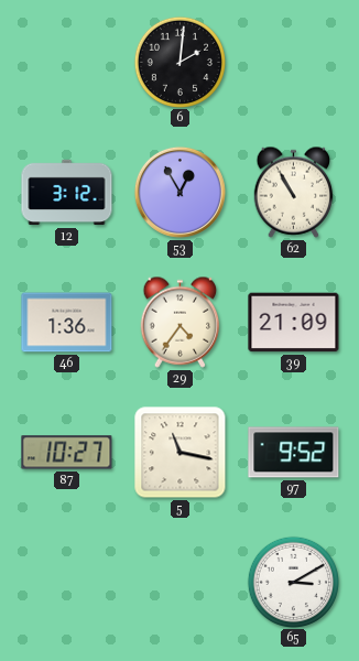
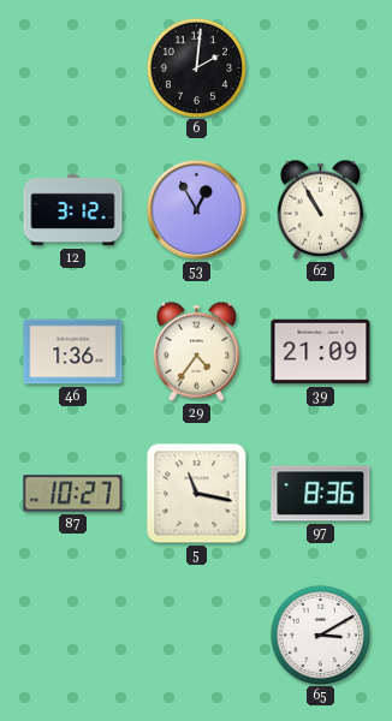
97: 9:52 -> 8:36
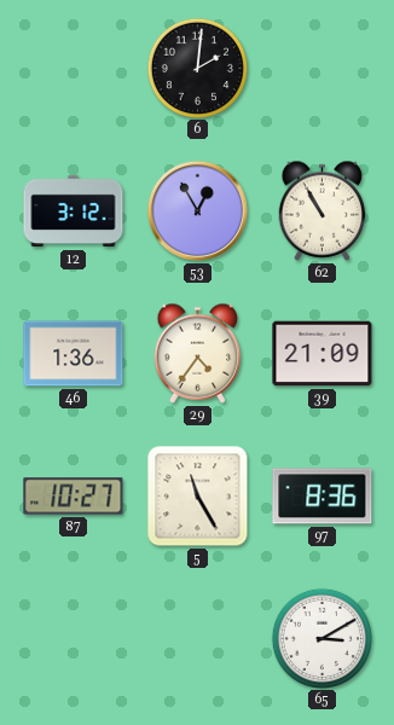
5: 11:17 -> 11:25
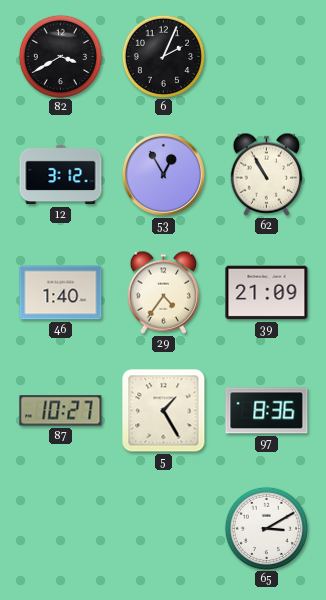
82: none -> 3:40
6: 2:01 -> 2:04
46: 1:36 -> 1:40
5: 11:25 -> 1:25
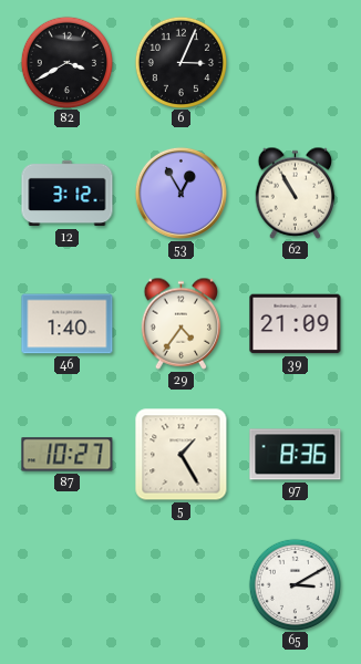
6: 2:04 -> 3:04
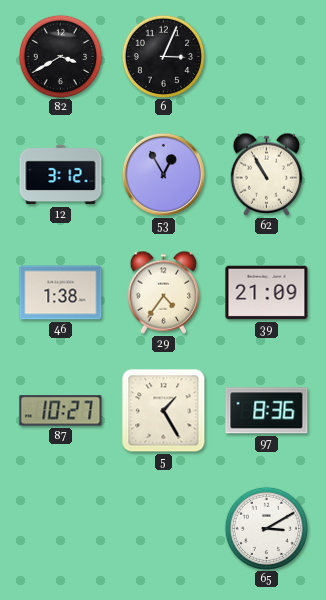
46: 1:40 -> 1:38
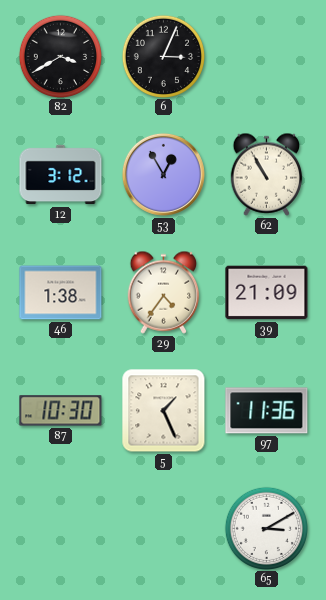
87: 10:27 -> 10:30
5: 1:25 -> 1:26
97: 8:36 -> 11:36
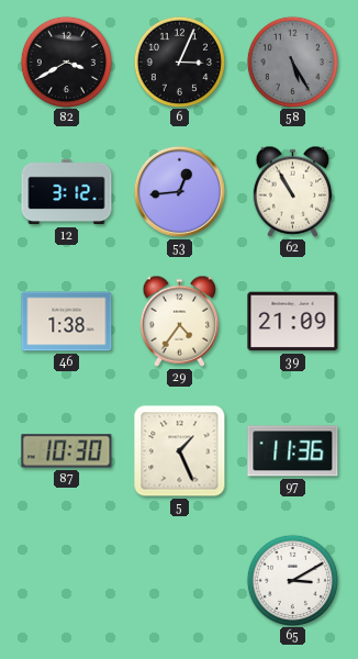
58: none -> 5:25
53: 12:55 -> 12:44
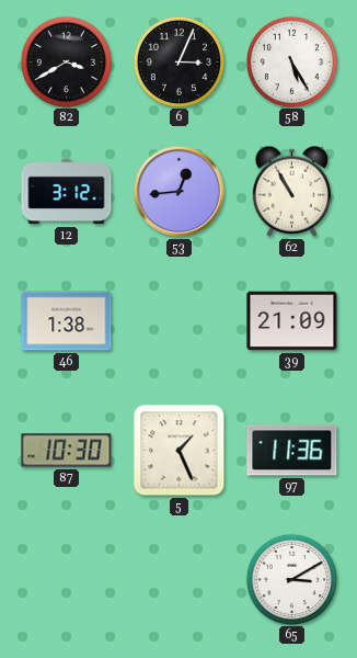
58 dial: grey -> white
29: 4:36 -> none
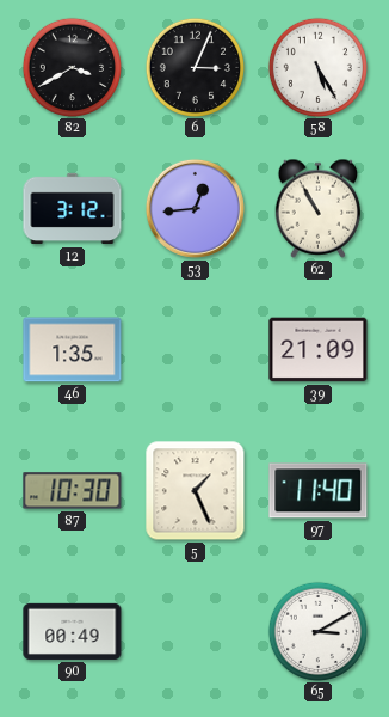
46: 1:38 -> 1:35
97: 11:36 -> 11:40
90: none -> 00:49
